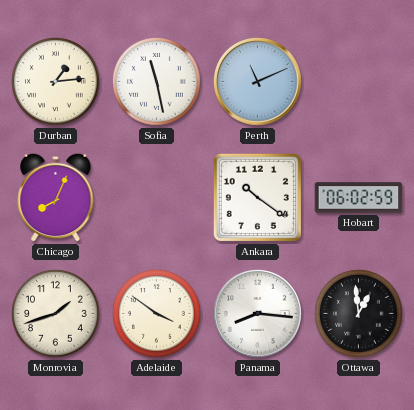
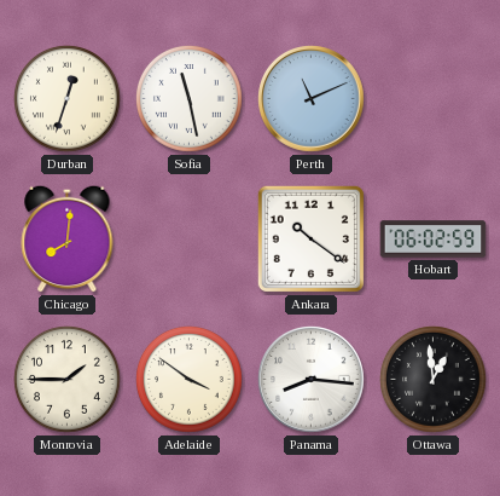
Durban: 1:14 -> 12:33
Chicago: 8:04 -> 8:01
Monrovia: 1:42 -> 1:45
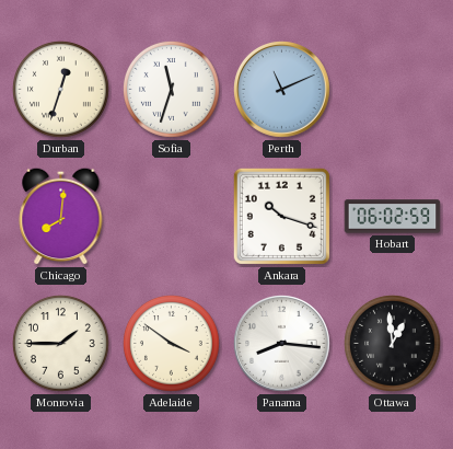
Sofia: 11:28 -> 11:33
Ankara: 10:21 -> 10:18
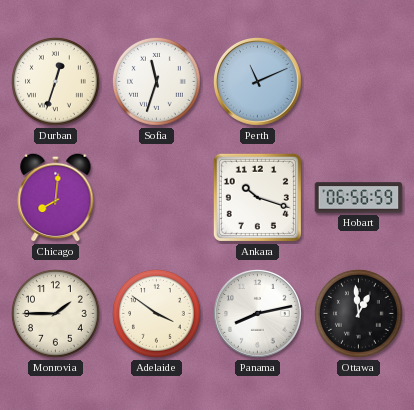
Hobart: 06:02 -> 06:56
Panama: 8:16 -> 8:13
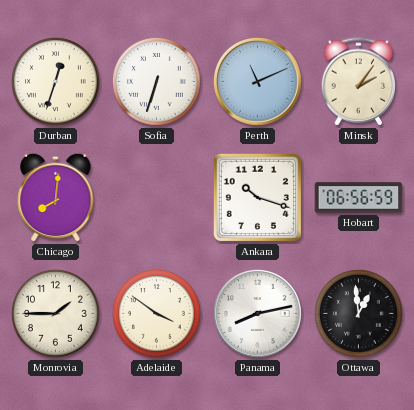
Sofia: 11:33 -> 6:33
Minsk: none -> 2:06
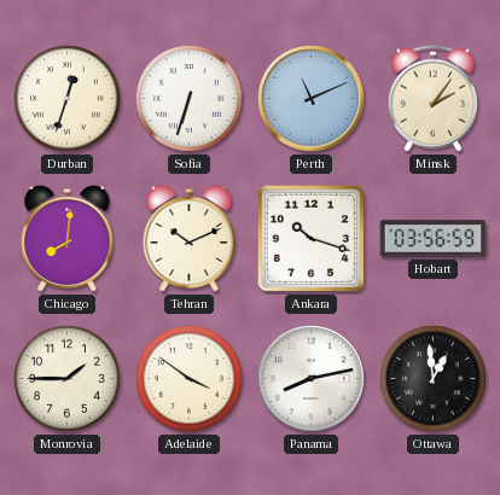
Tehran: none -> 10:11
Hobart: 06:56 -> 03:56
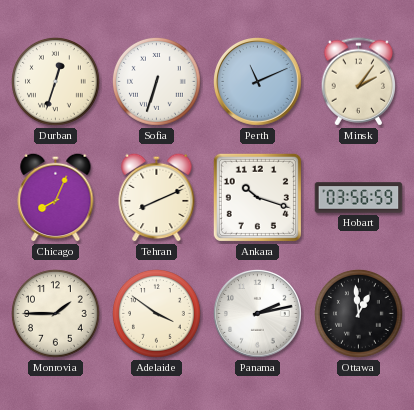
Chicago: 8:01 -> 8:04
Tehran: 10:11 -> 8:11
Panama: 8:13 -> 2:13
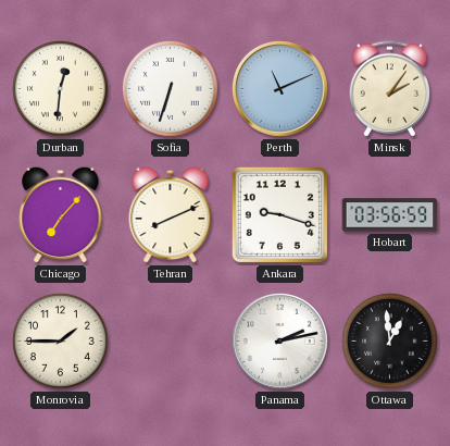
Durban: 12:33 -> 12:31
Chicago: 8:04 -> 7:07
Ankara: 10:18 -> 9:18
Adelaide: 3:51 -> none
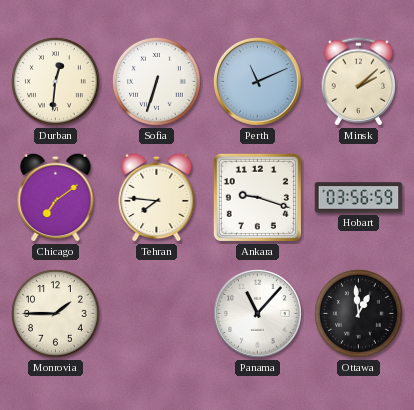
Minsk: 2:06 -> 2:08
Chicago: 7:07 -> 7:09
Tehran: 8:11 -> 7:46
Panama: 2:13 -> 11:07
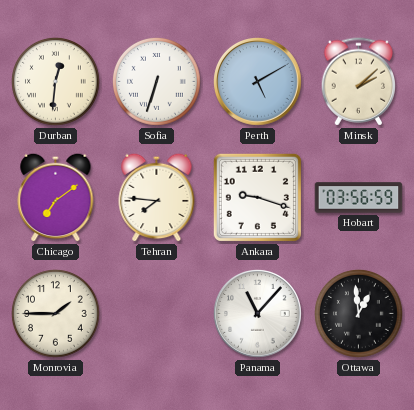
Perth: 11:11 -> 5:10
